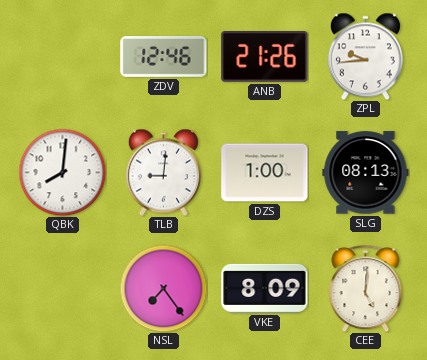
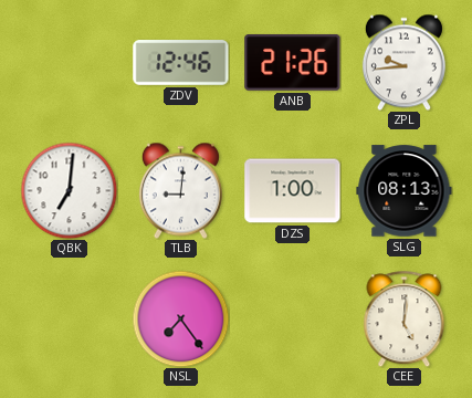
QBK: 8:01 -> 7:01
VKE: 8:09 -> none
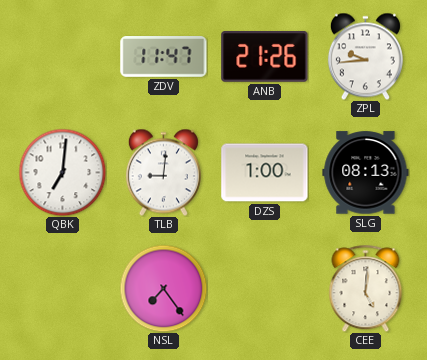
ZDV: 12:46 -> 11:47
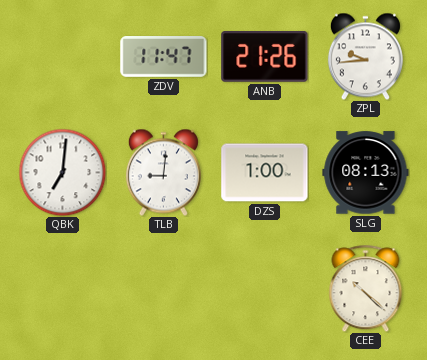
NSL: 7:24 -> none
CEE: 5:01 -> 10:22
